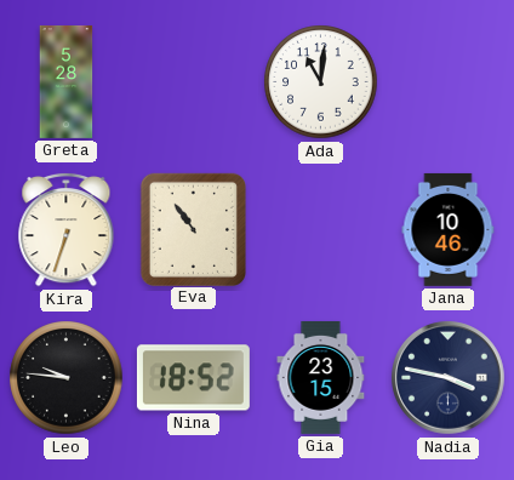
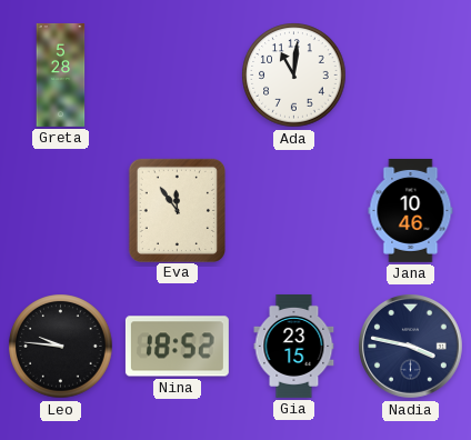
Kira: 6:33 -> none
Eva: 10:54 -> 11:54
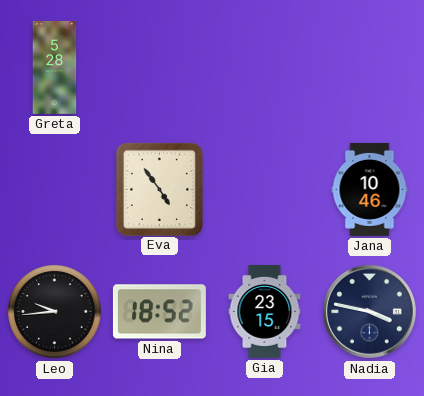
Ada: 11:01 -> none
Eva: 11:54 -> 4:54
Leo: 9:46 -> 9:44
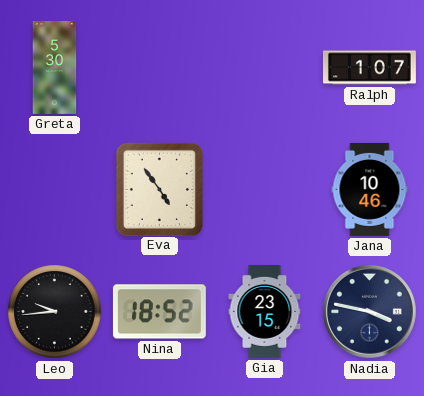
Greta: 5:28 -> 5:30
Ralph: none -> 1:07
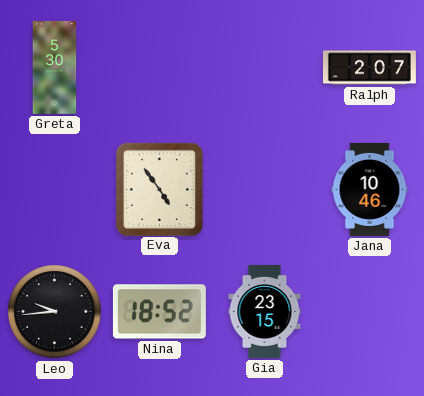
Ralph: 1:07 -> 2:07
Nadia: 3:47 -> none
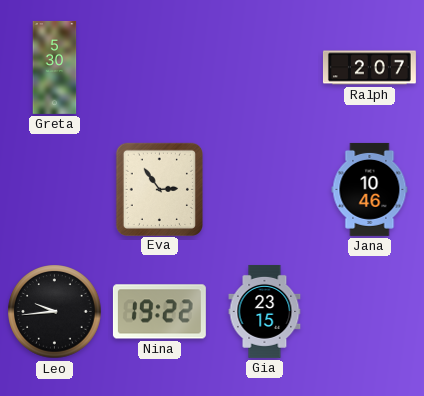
Eva: 4:54 -> 2:54
Nina: 18:52 -> 19:22
